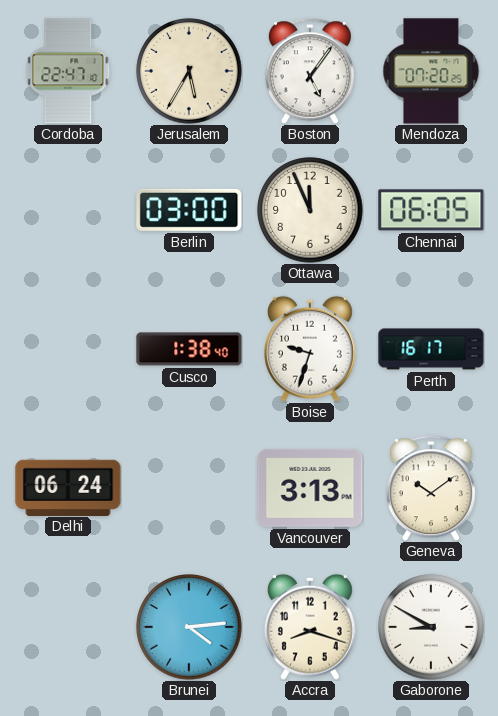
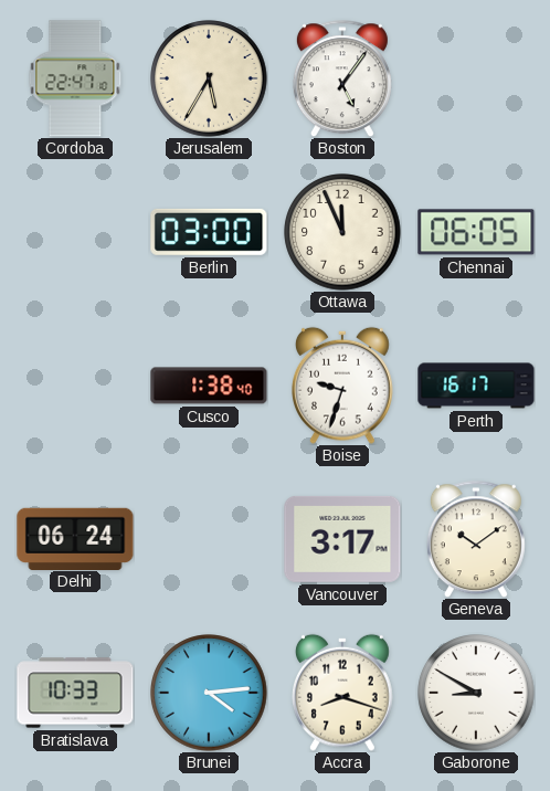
Mendoza: 07:20 -> none
Vancouver: 3:13 -> 3:17
Bratislava: none -> 10:33
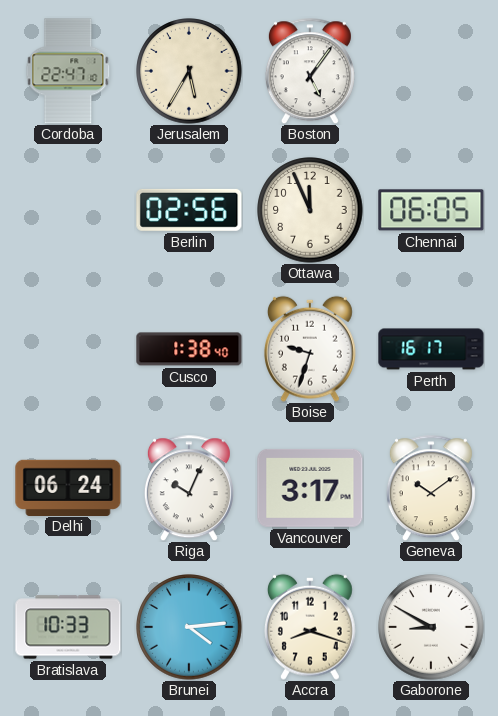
Berlin: 03:00 -> 02:56
Riga: none -> 10:04
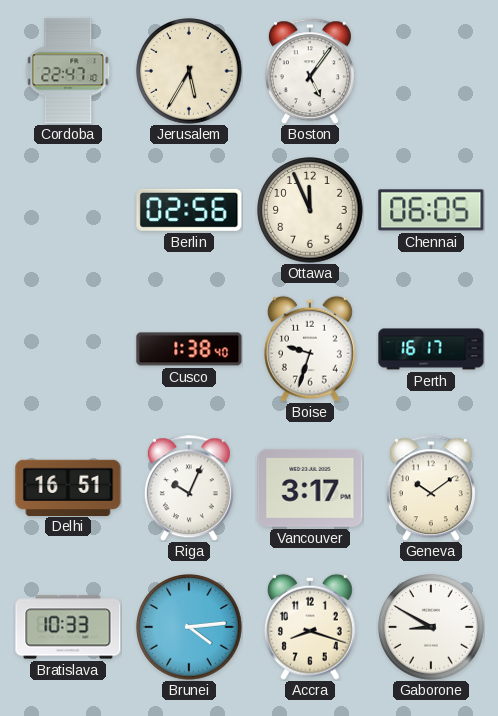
Delhi: 06:24 -> 16:51
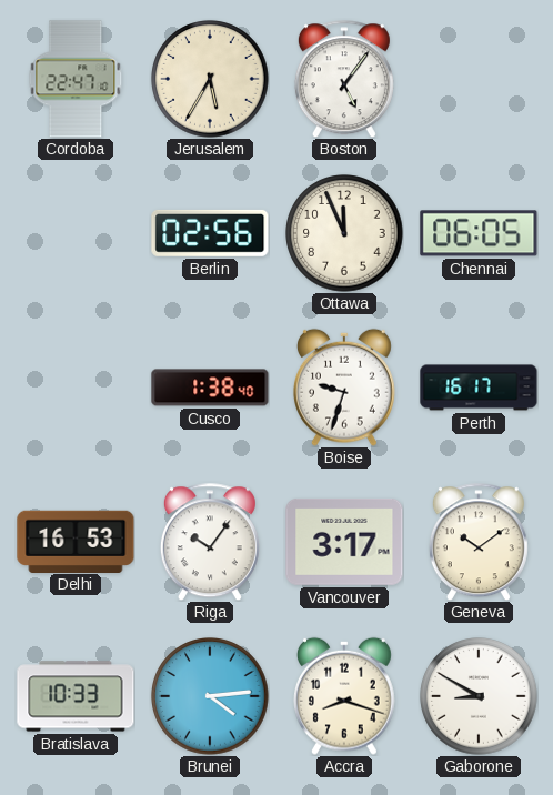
Delhi: 16:51 -> 16:53
Riga: 10:04 -> 10:06
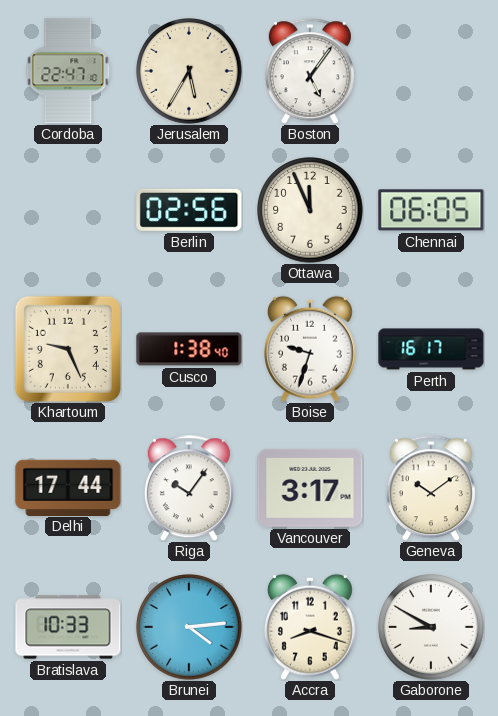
Khartoum: none -> 9:26
Delhi: 16:53 -> 17:44
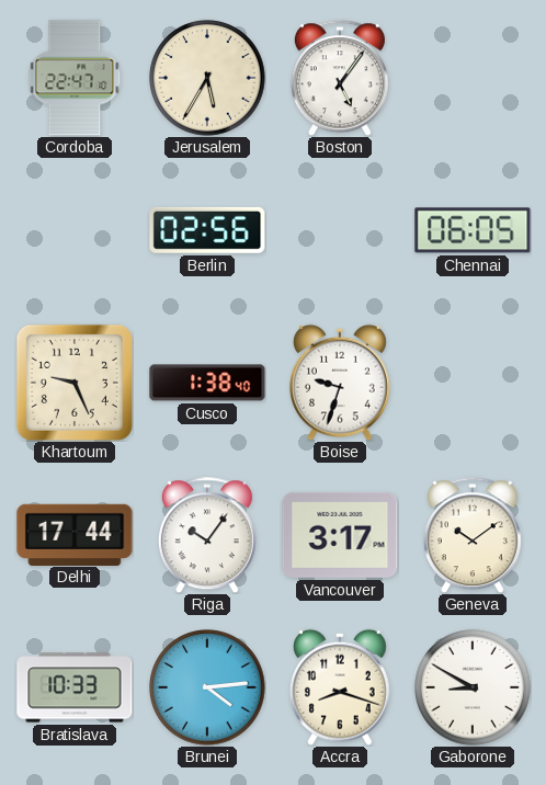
Ottawa: 11:56 -> none
Perth: 16:17 -> none
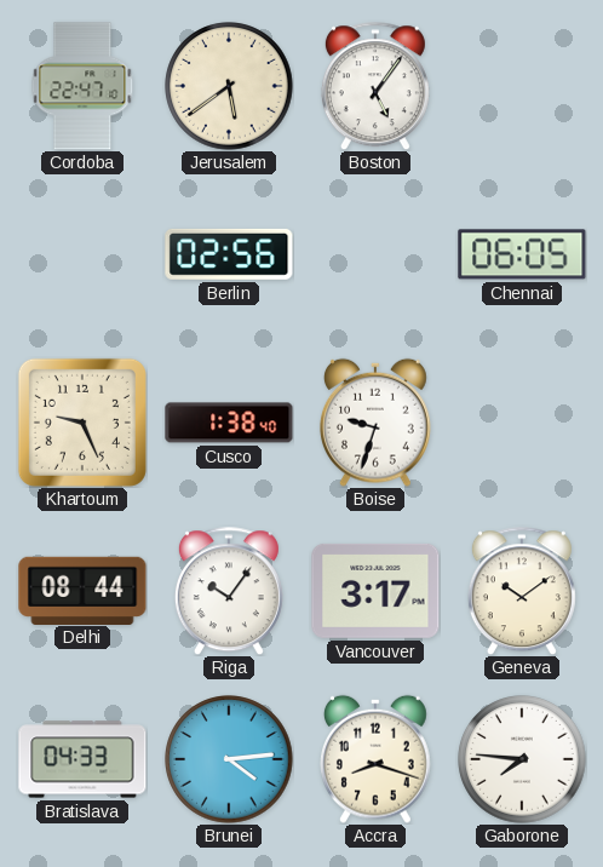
Jerusalem: 5:35 -> 5:39
Delhi: 17:44 -> 08:44
Bratislava: 10:33 -> 04:33
Gaborone: 8:50 -> 7:46
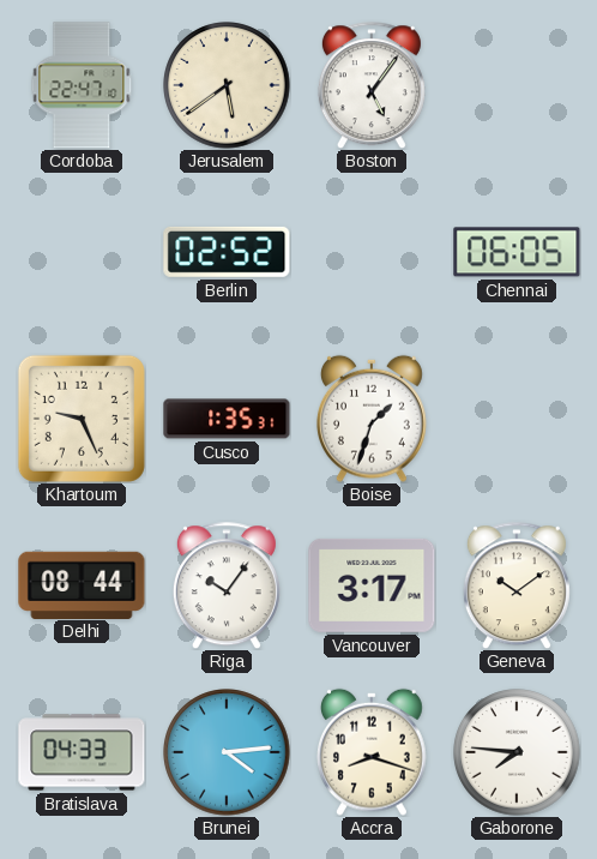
Berlin: 02:56 -> 02:52
Cusco: 1:38 -> 1:35
Boise: 9:33 -> 1:33
